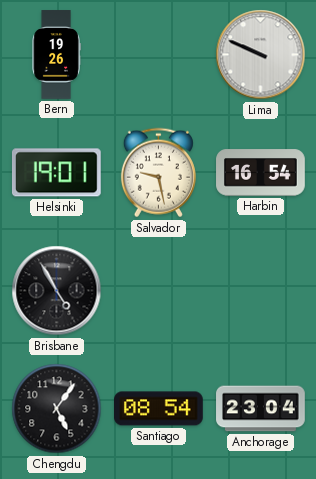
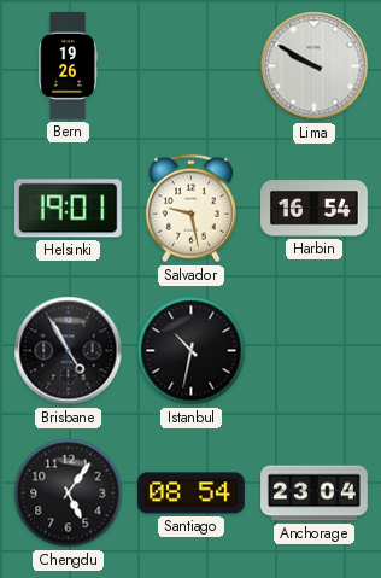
Lima: 9:49 -> 9:50
Istanbul: none -> 10:32
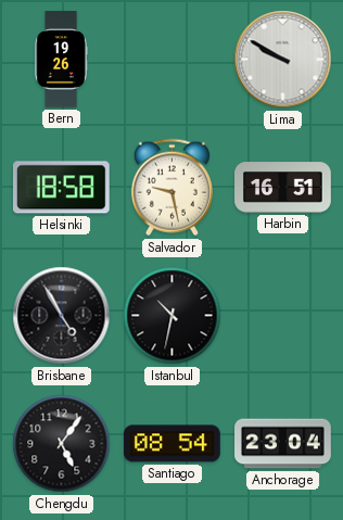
Helsinki: 19:01 -> 18:58
Harbin: 16:54 -> 16:51
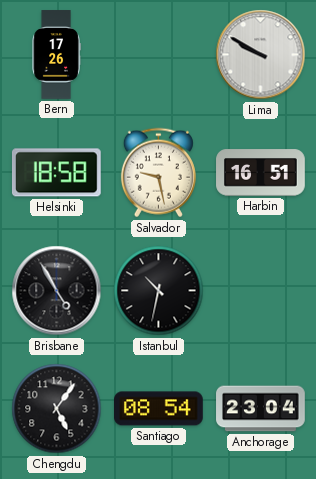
Bern: 19:26 -> 17:26
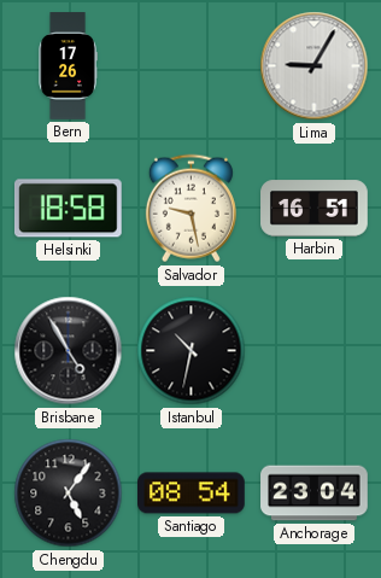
Lima: 9:50 -> 9:05
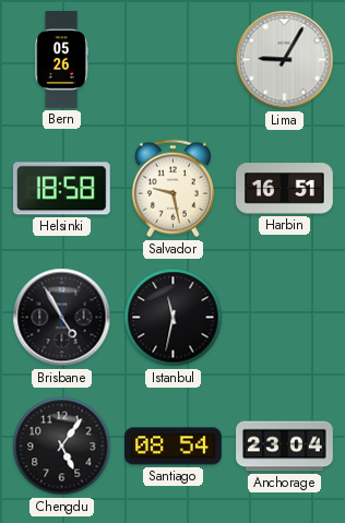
Bern: 17:26 -> 05:26
Istanbul: 10:32 -> 11:32
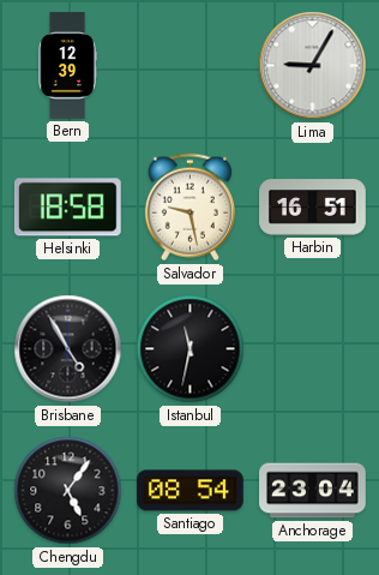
Bern: 05:26 -> 12:39
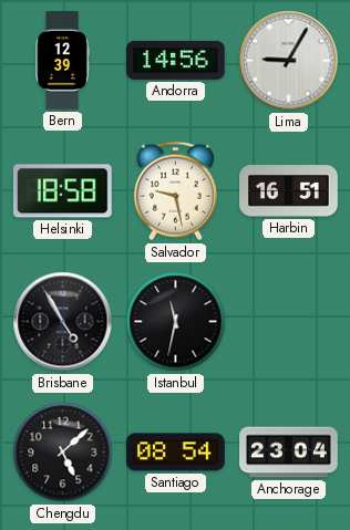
Andorra: none -> 14:56
Chengdu: 5:06 -> 5:08
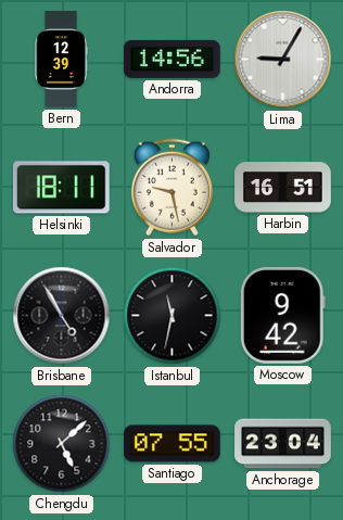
Helsinki: 18:58 -> 18:11
Moscow: none -> 9:42
Santiago: 08:54 -> 07:55
